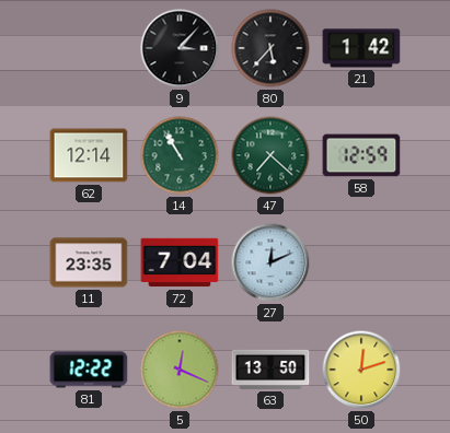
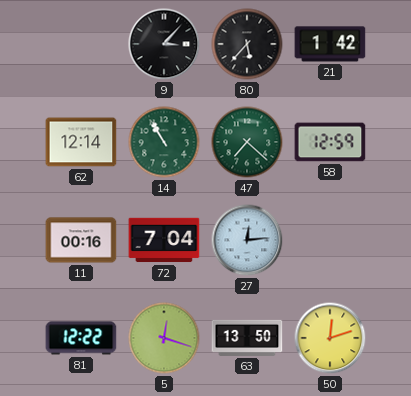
11: 23:35 -> 00:16
27: 12:11 -> 12:14
5: 12:19 -> 12:18
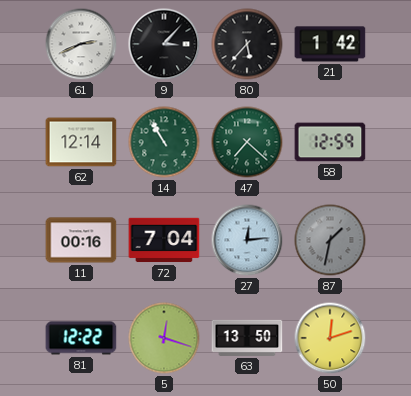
61: none -> 2:41
87: none -> 1:32
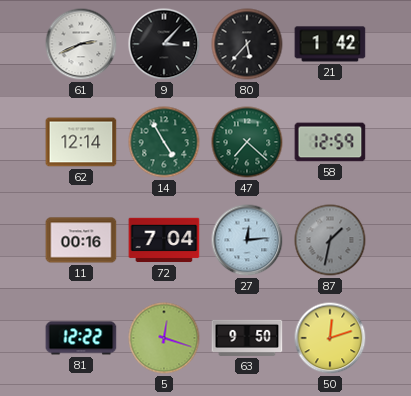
14: 10:55 -> 4:55
63: 13:50 -> 9:50
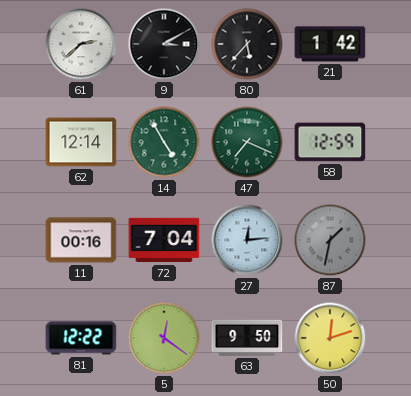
61: 2:41 -> 2:38
9: 3:07 -> 3:10
47: 7:22 -> 7:19
5: 12:18 -> 12:21
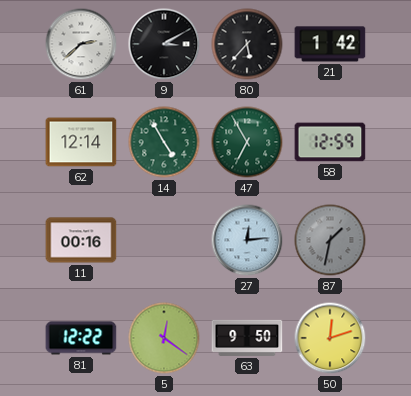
47: 7:19 -> 6:55
72: 7:04 -> none
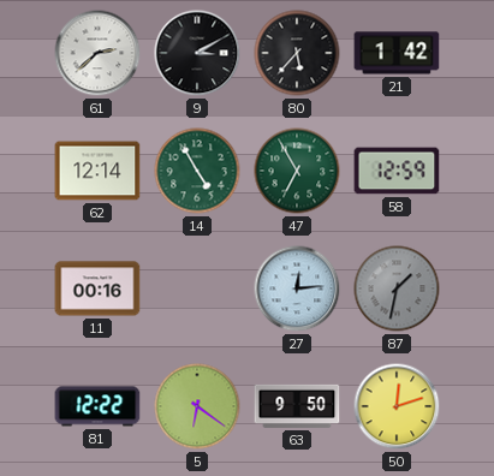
5: 12:21 -> 6:21
